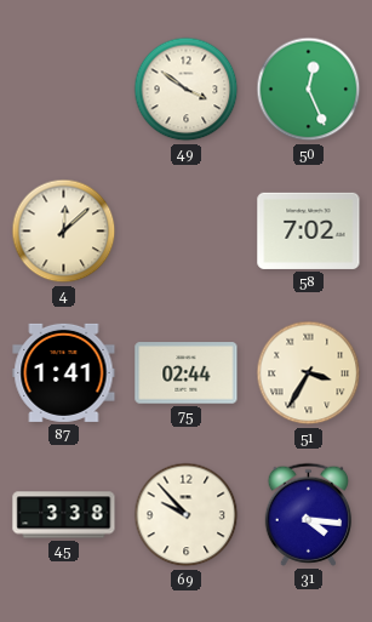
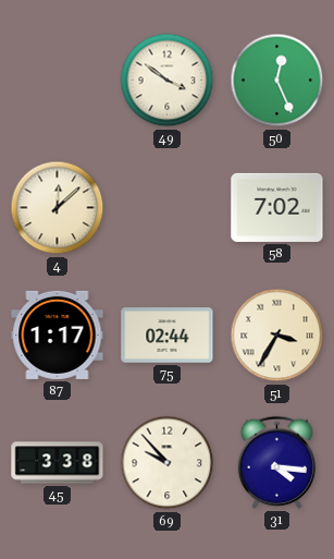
87: 1:41 -> 1:17
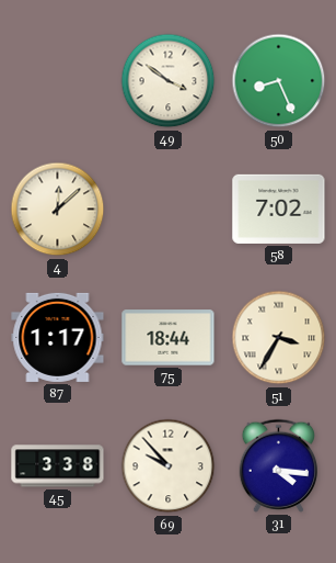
50: 12:26 -> 8:26
75: 02:44 -> 18:44
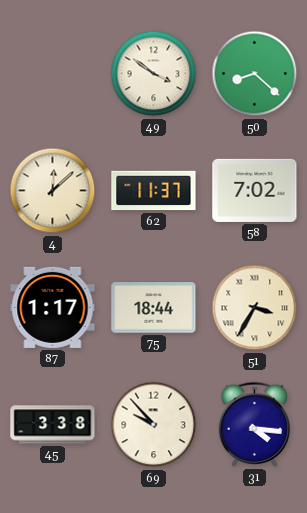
50: 8:26 -> 8:22
62: none -> 11:37
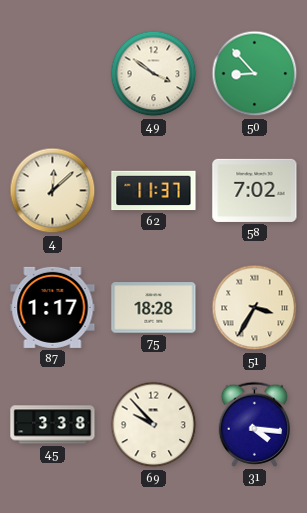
50: 8:22 -> 8:53
75: 18:44 -> 18:28
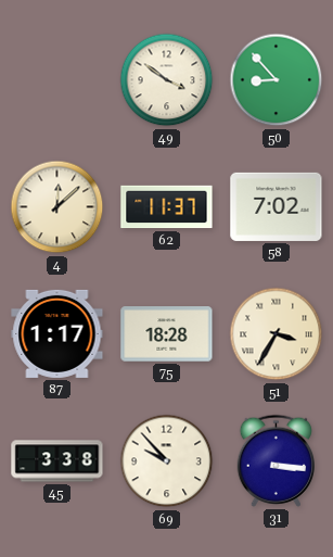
31: 4:16 -> 3:16
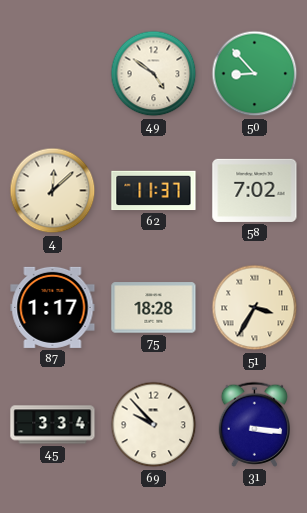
49: 3:51 -> 4:51
45: 3:38 -> 3:34
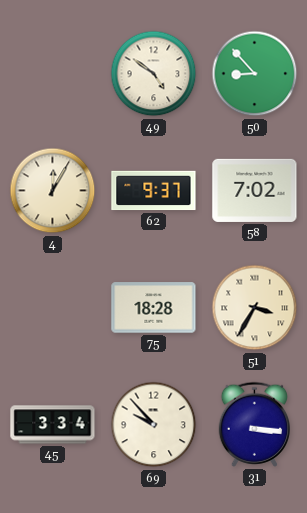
4: 12:08 -> 12:05
62: 11:37 -> 9:37
87: 1:17 -> none
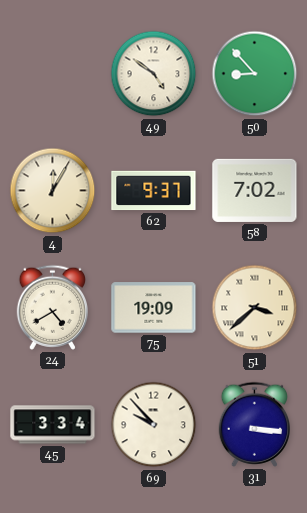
24: none -> 4:40
75: 18:28 -> 19:09
51: 3:35 -> 3:38
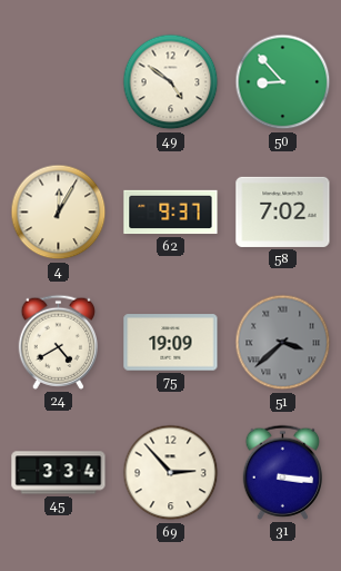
51 dial: cream -> grey
69: 9:53 -> 2:53
